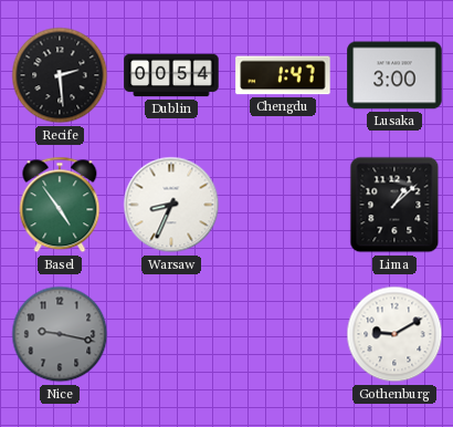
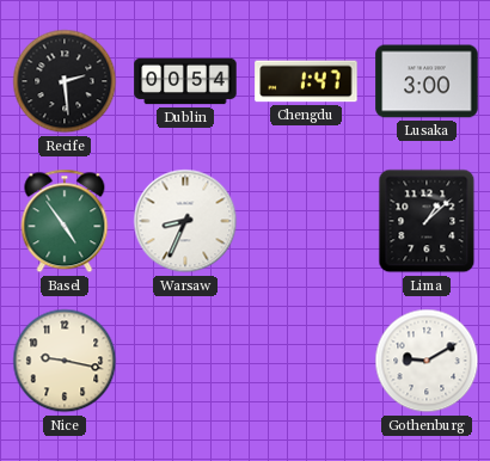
Nice dial: grey -> cream
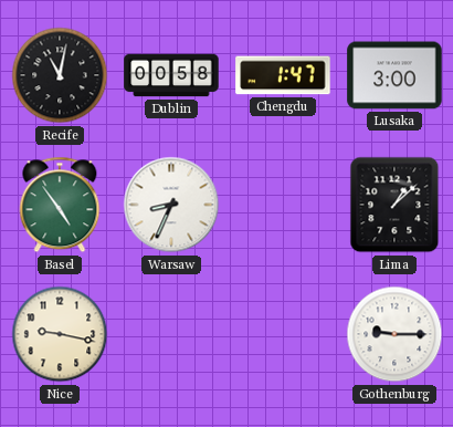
Recife: 2:29 -> 11:02
Dublin: 00:54 -> 00:58
Gothenburg: 9:10 -> 9:15
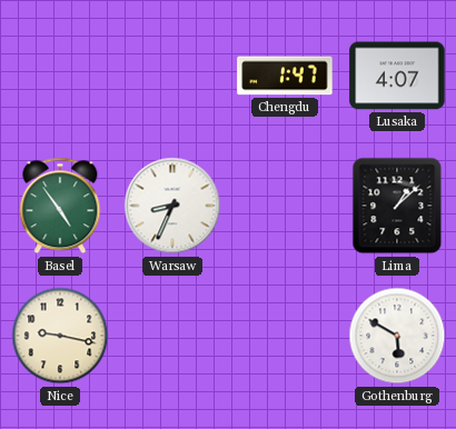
Recife: 11:02 -> none
Dublin: 00:58 -> none
Lusaka: 3:00 -> 4:07
Gothenburg: 9:15 -> 5:50
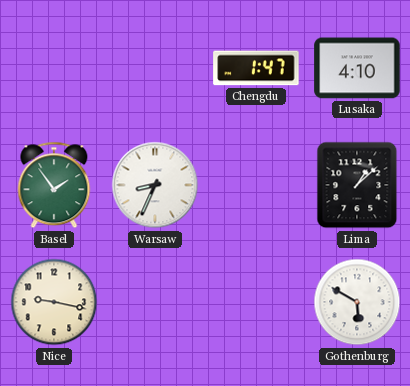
Lusaka: 4:07 -> 4:10
Basel: 4:54 -> 1:54
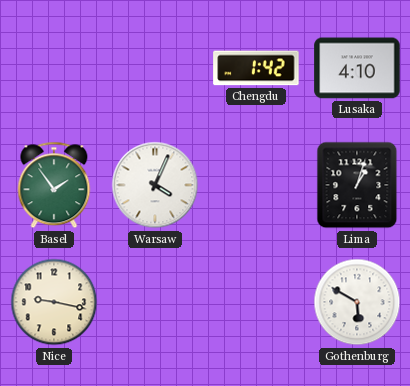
Chengdu: 1:47 -> 1:42
Warsaw: 8:34 -> 4:04
Lima: 1:08 -> 1:03
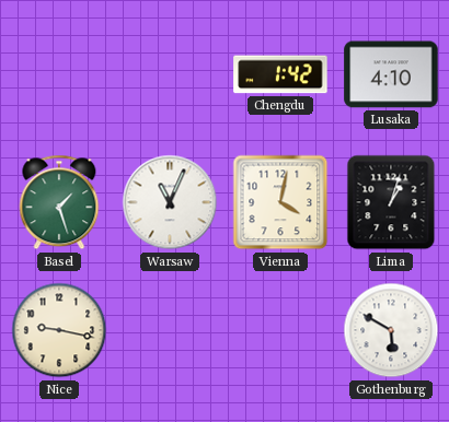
Basel: 1:54 -> 1:27
Warsaw: 4:04 -> 11:04
Vienna: none -> 4:02
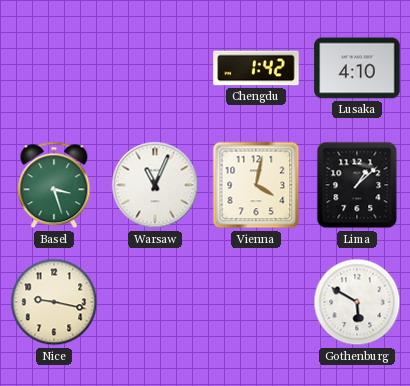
Basel: 1:27 -> 3:27
Lima: 1:03 -> 1:08
